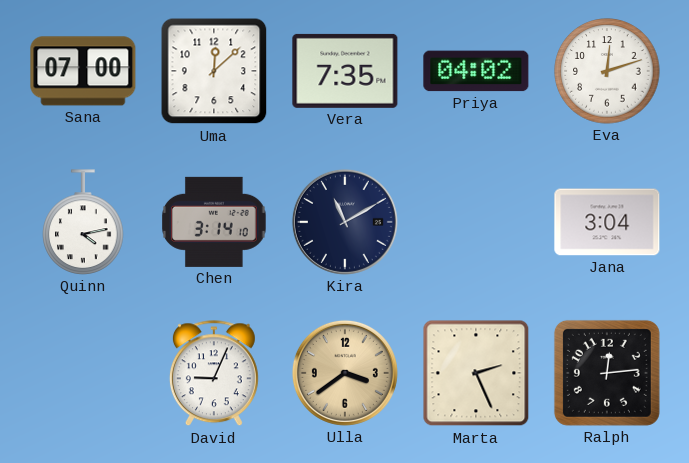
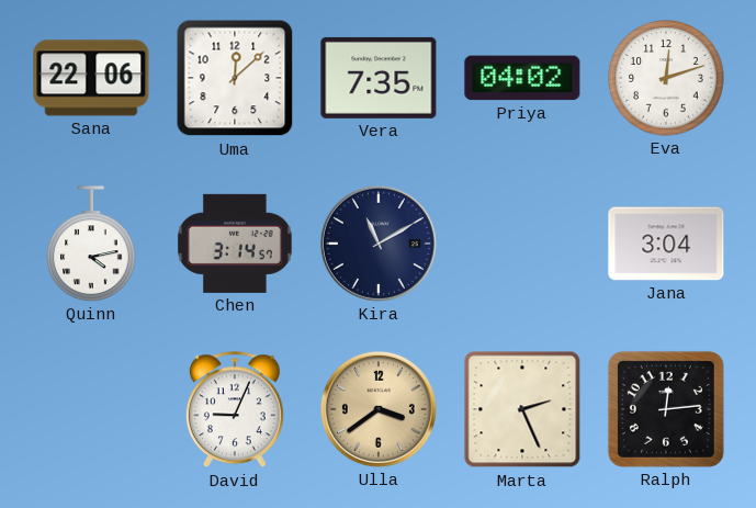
Sana: 07:00 -> 22:06
Chen: 3:14:10 -> 3:14:57
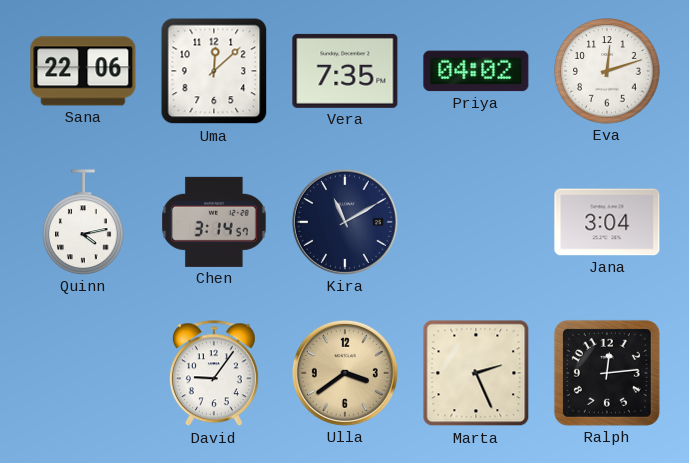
David: 9:04 -> 9:06
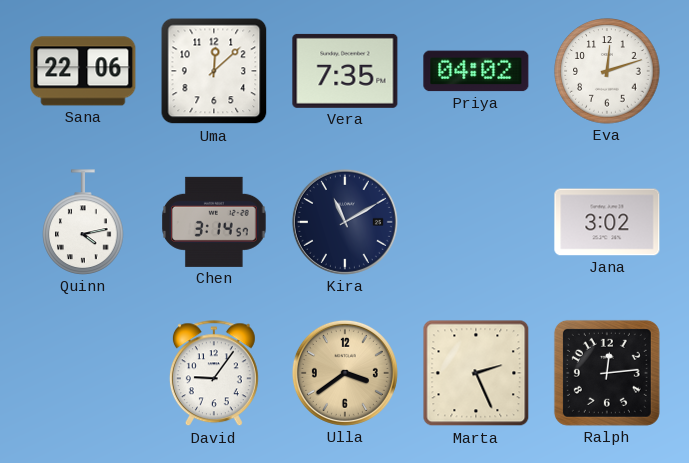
Jana: 3:04 -> 3:02
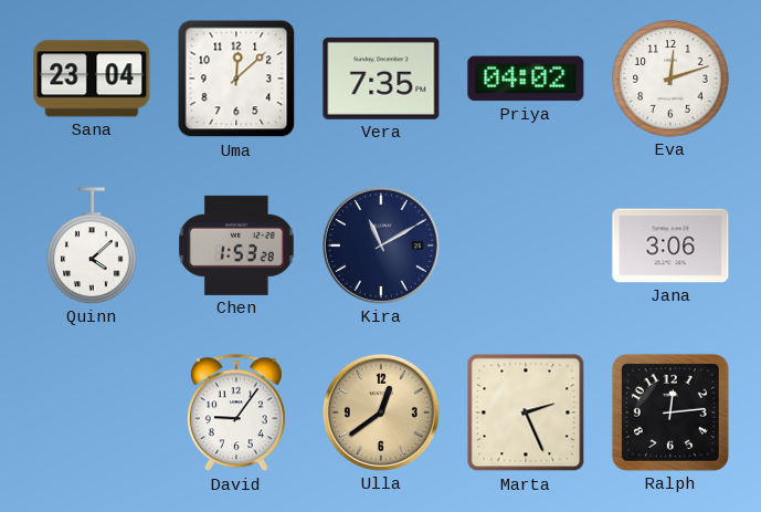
Sana: 22:06 -> 23:04
Quinn: 4:13 -> 4:08
Chen: 3:14 -> 1:53
Jana: 3:02 -> 3:06
Ulla: 3:39 -> 12:39
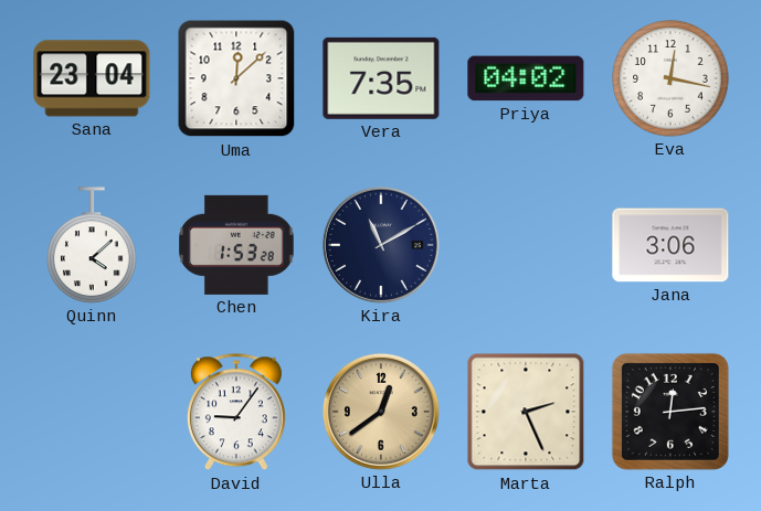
Eva: 12:12 -> 12:17
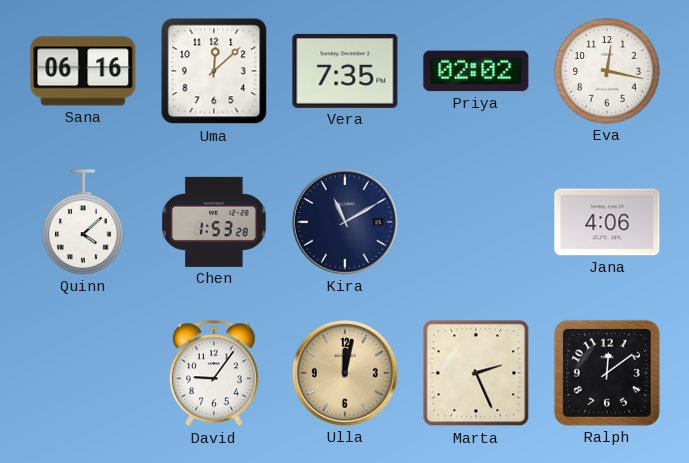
Sana: 23:04 -> 06:16
Priya: 04:02 -> 02:02
Jana: 3:06 -> 4:06
Ulla: 12:39 -> 12:02
Ralph: 12:14 -> 12:09
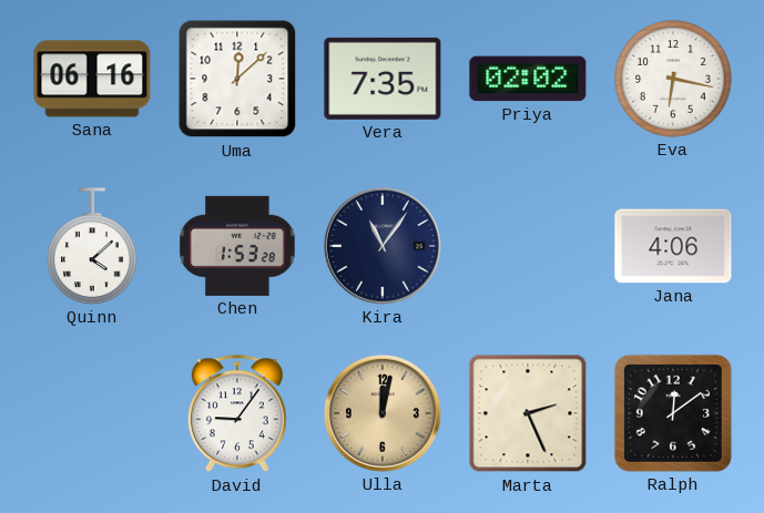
Eva: 12:17 -> 6:17
Kira: 11:10 -> 11:06
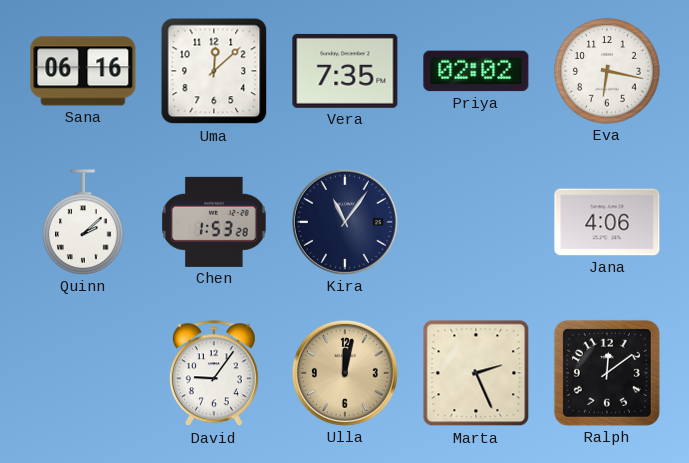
Quinn: 4:08 -> 2:08
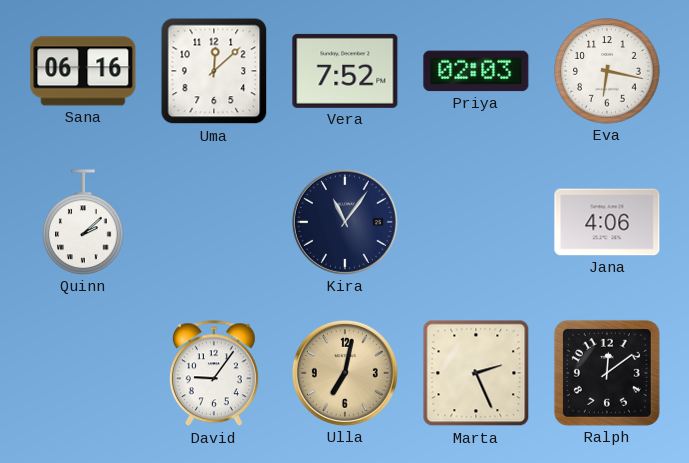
Vera: 7:35 -> 7:52
Priya: 02:02 -> 02:03
Chen: 1:53 -> none
Ulla: 12:02 -> 7:02
